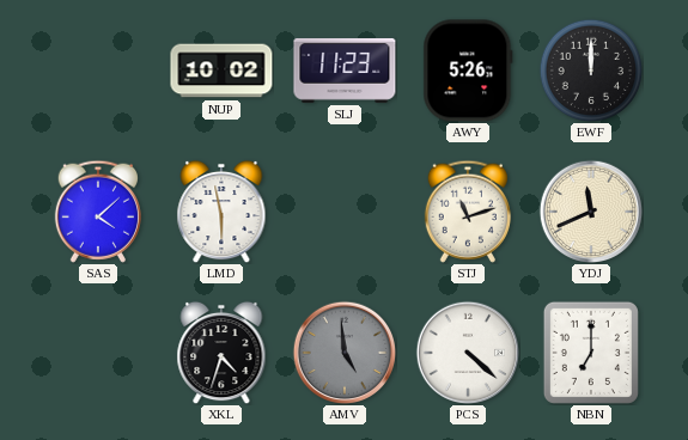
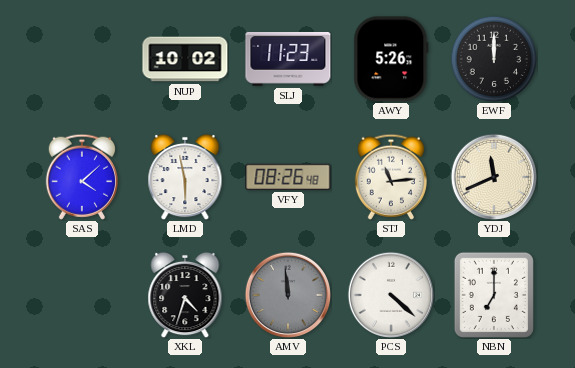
VFY: none -> 08:26
STJ: 11:12 -> 11:14
AMV: 4:59 -> 11:59
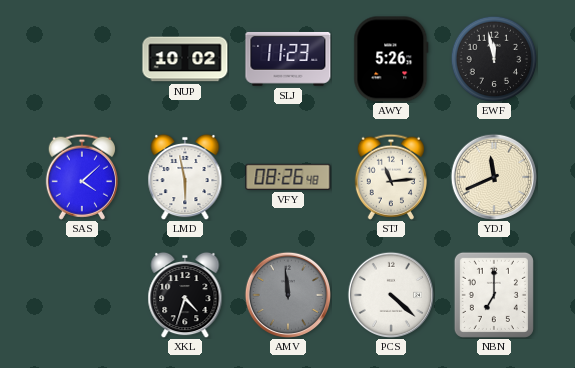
EWF: 12:00 -> 11:58
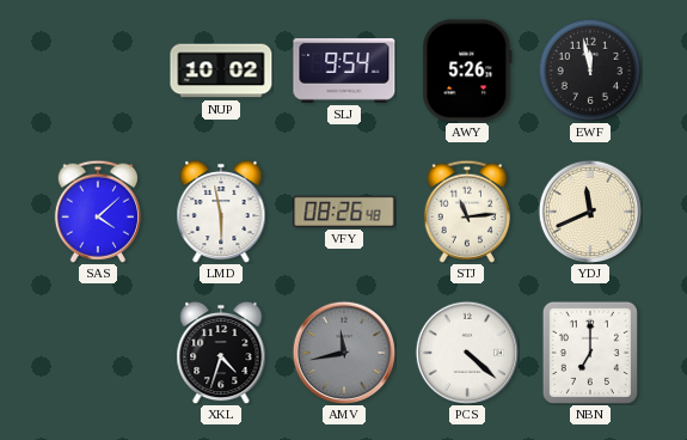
SLJ: 11:23 -> 9:54
AMV: 11:59 -> 11:43
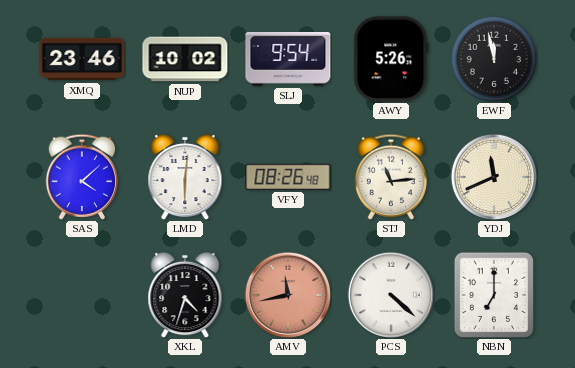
XMQ: none -> 23:46
LMD: 5:58 -> 6:01
AMV dial: grey -> salmon
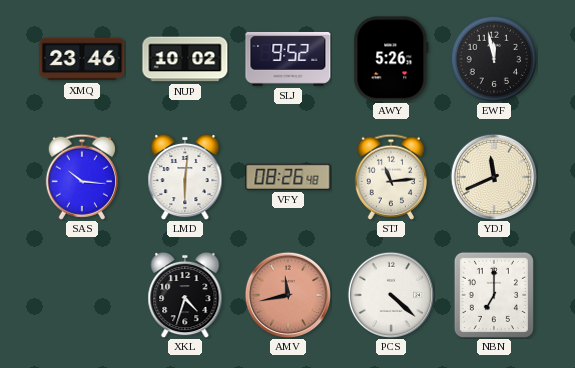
SLJ: 9:54 -> 9:52
SAS: 4:08 -> 10:16
